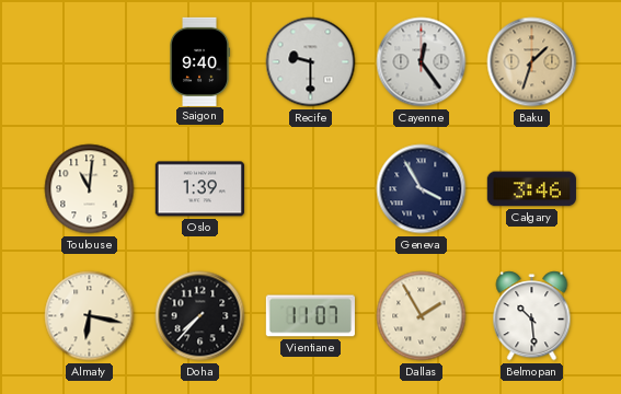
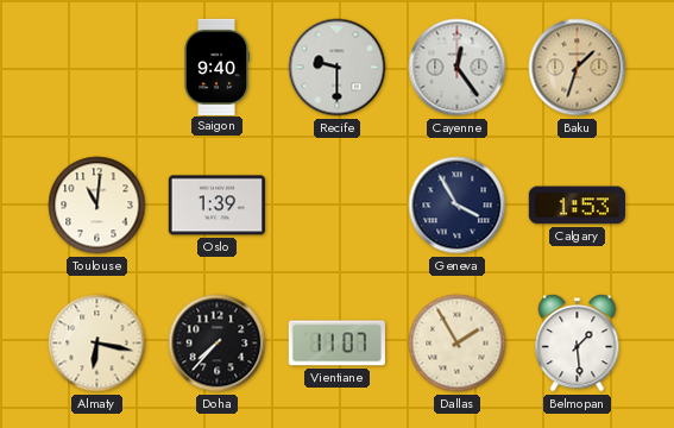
Calgary: 3:46 -> 1:53
Belmopan: 10:29 -> 1:29
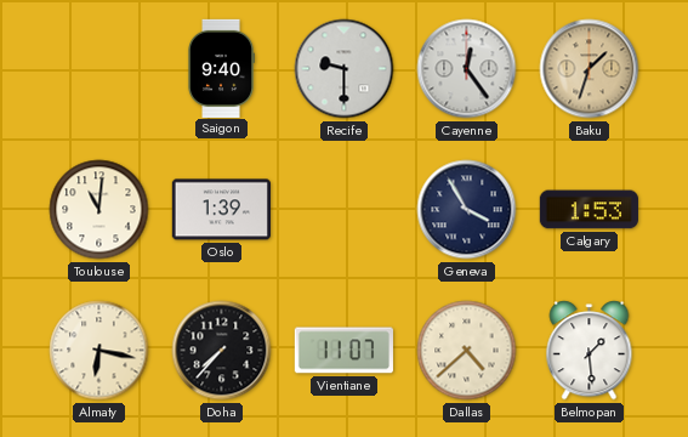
Dallas: 1:55 -> 4:38
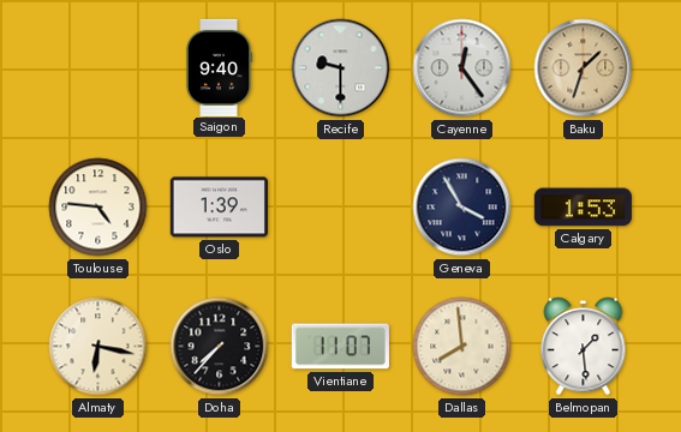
Toulouse: 11:01 -> 4:46
Dallas: 4:38 -> 7:59
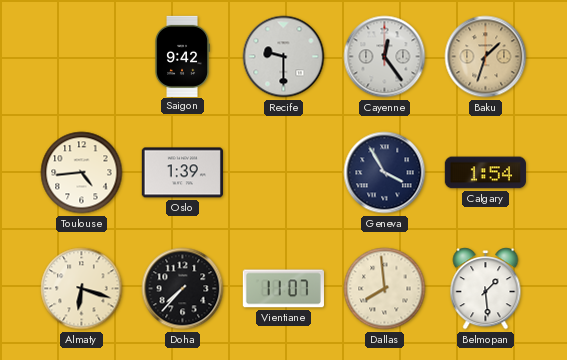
Saigon: 9:40 -> 9:42
Toulouse: 4:46 -> 4:44
Calgary: 1:53 -> 1:54
Almaty: 6:17 -> 6:18
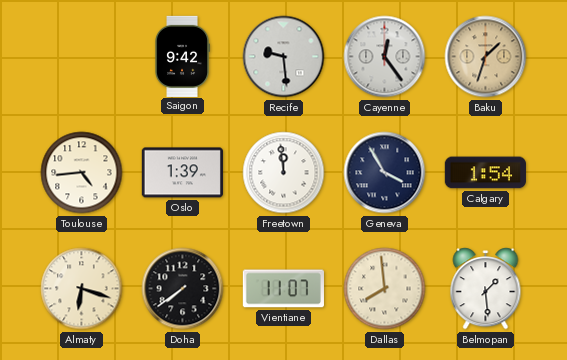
Recife: 9:30 -> 9:29
Freetown: none -> 11:59
Doha: 7:37 -> 7:39
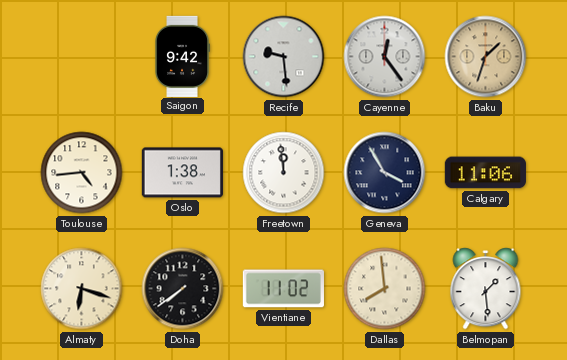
Oslo: 1:39 -> 1:38
Calgary: 1:54 -> 11:06
Vientiane: 11:07 -> 11:02
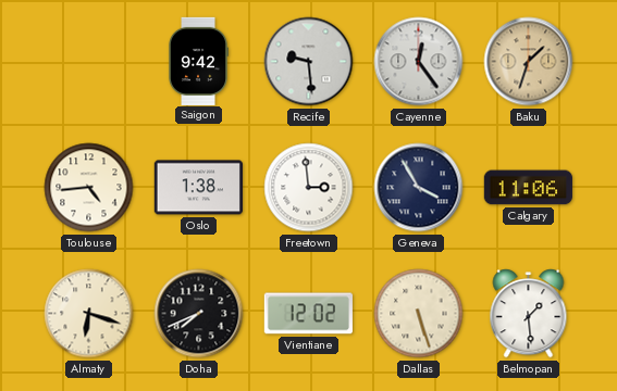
Freetown: 11:59 -> 2:59
Doha: 7:39 -> 7:41
Vientiane: 11:02 -> 12:02
Dallas: 7:59 -> 5:27
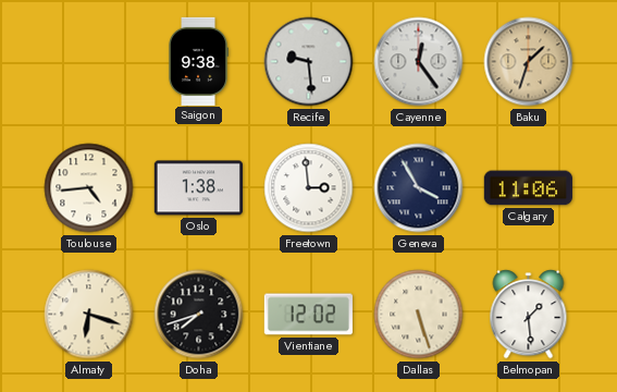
Saigon: 9:42 -> 9:38
Doha: 7:41 -> 7:42
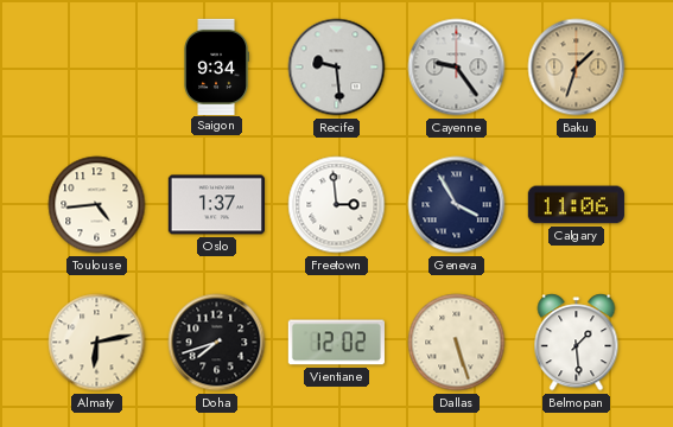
Saigon: 9:38 -> 9:34
Cayenne: 12:24 -> 9:24
Oslo: 1:38 -> 1:37
Almaty: 6:18 -> 6:13
